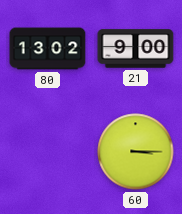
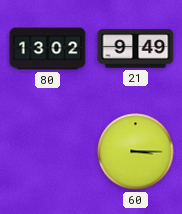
21: 9:00 -> 9:49
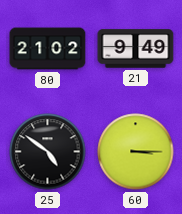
80: 13:02 -> 21:02
25: none -> 4:51
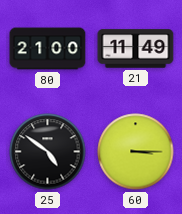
80: 21:02 -> 21:00
21: 9:49 -> 11:49
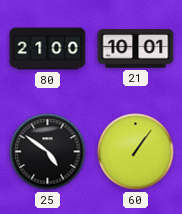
21: 11:49 -> 10:01
60: 3:15 -> 1:06
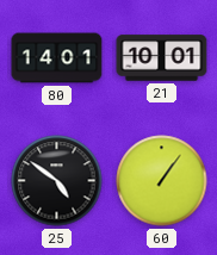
80: 21:00 -> 14:01
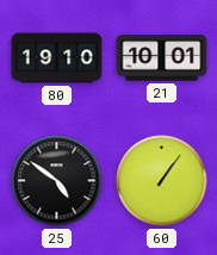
80: 14:01 -> 19:10
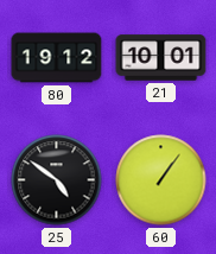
80: 19:10 -> 19:12
